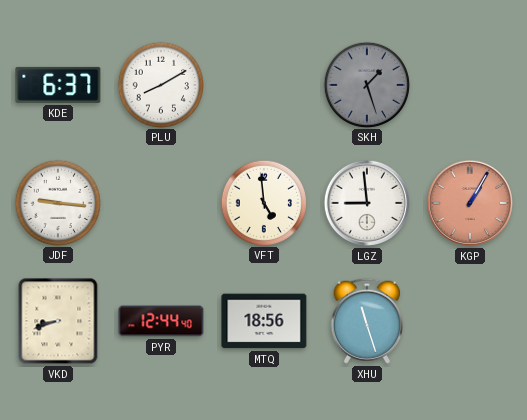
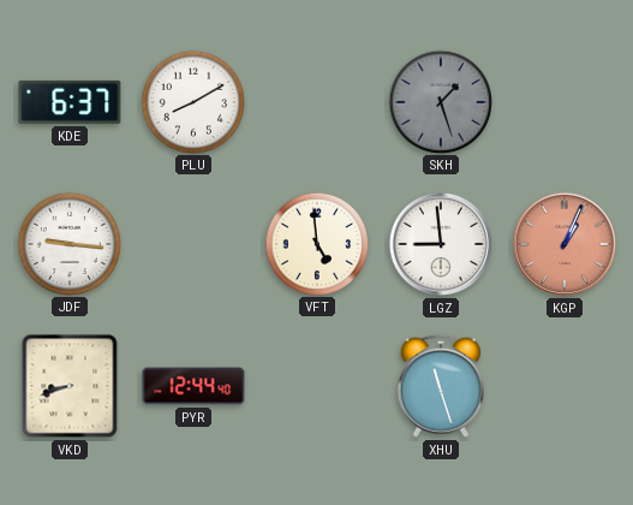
KGP: 1:05 -> 1:04
MTQ: 18:56 -> none
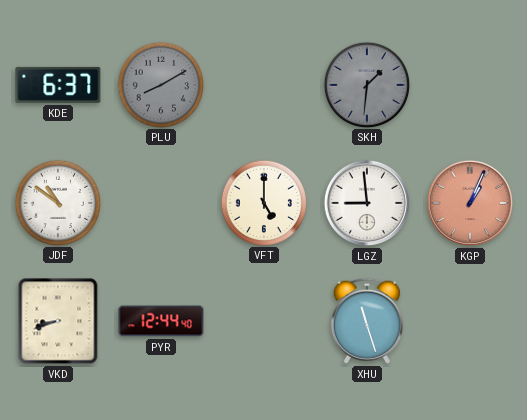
PLU dial: white -> grey
SKH: 1:27 -> 1:31
JDF: 9:16 -> 10:51
VFT: 4:59 -> 5:00
